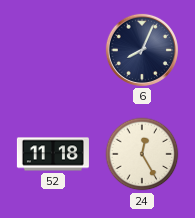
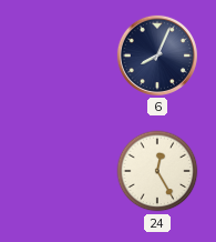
52: 11:18 -> none
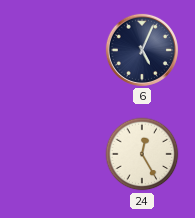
6: 8:04 -> 5:04
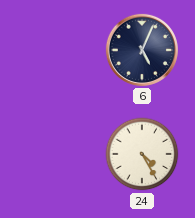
24: 12:25 -> 4:25
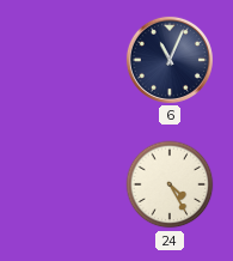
6: 5:04 -> 11:04
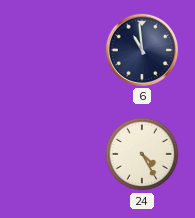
6: 11:04 -> 10:59
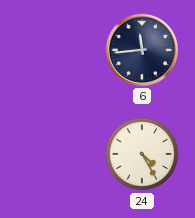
6: 10:59 -> 11:44
